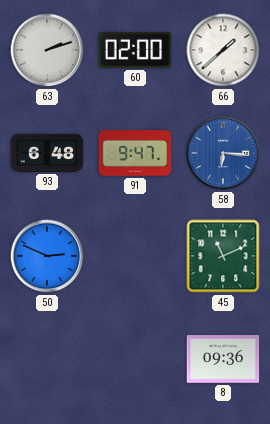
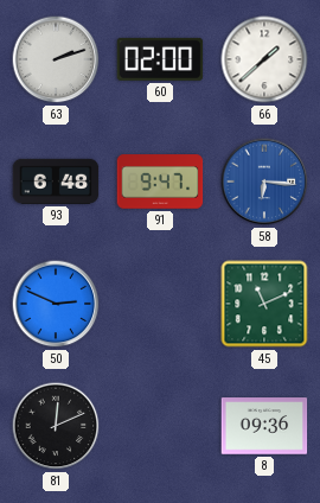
81: none -> 12:11
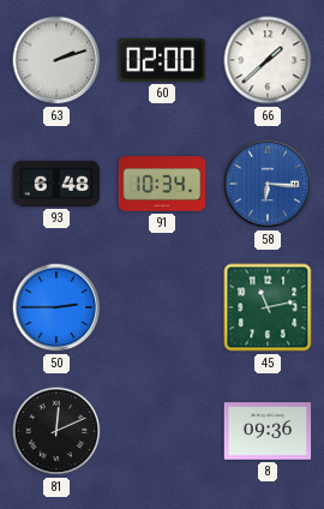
91: 9:47 -> 10:34
50: 2:49 -> 2:45
45: 11:11 -> 11:13
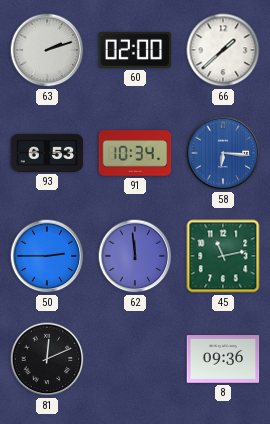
93: 6:48 -> 6:53
62: none -> 11:59
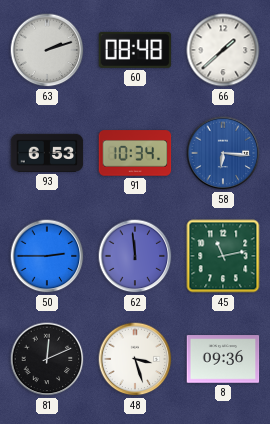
60: 02:00 -> 08:48
48: none -> 3:27
